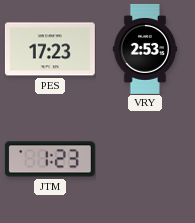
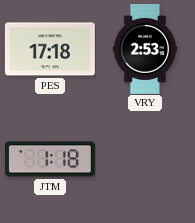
PES: 17:23 -> 17:18
JTM: 1:23 -> 1:18
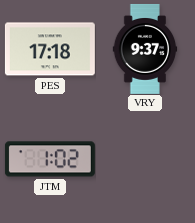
VRY: 2:53 -> 9:37
JTM: 1:18 -> 1:02
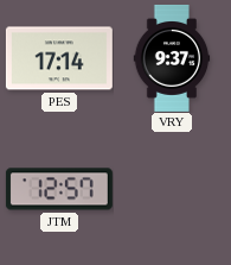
PES: 17:18 -> 17:14
JTM: 1:02 -> 12:57
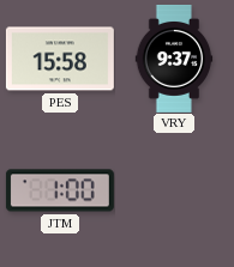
PES: 17:14 -> 15:58
JTM: 12:57 -> 1:00
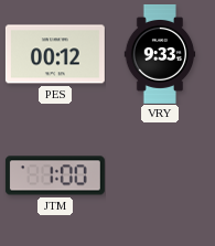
PES: 15:58 -> 00:12
VRY: 9:37 -> 9:33
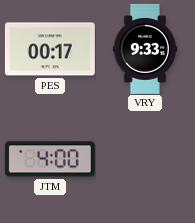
PES: 00:12 -> 00:17
JTM: 1:00 -> 4:00
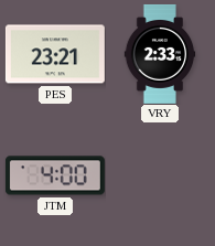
PES: 00:17 -> 23:21
VRY: 9:33 -> 2:33
